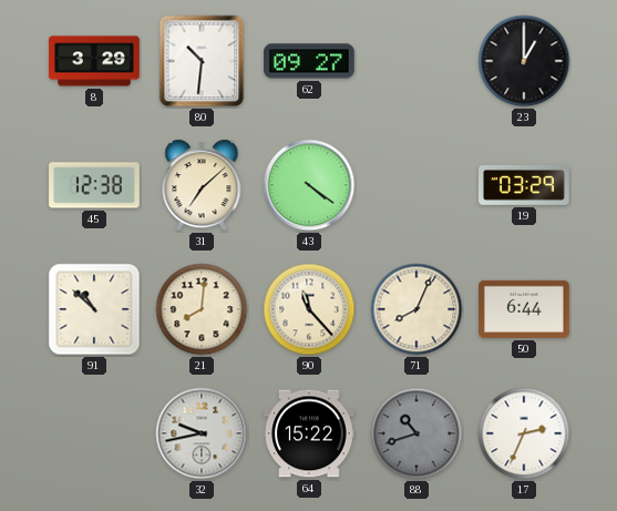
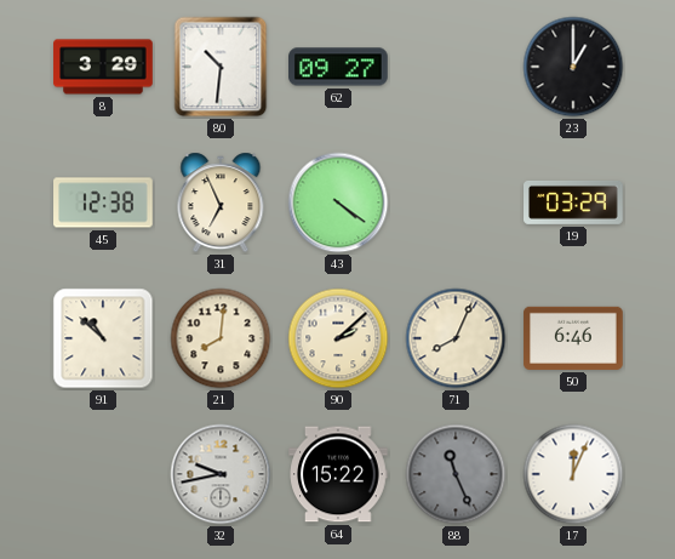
31: 7:08 -> 6:56
90: 11:23 -> 2:08
50: 6:44 -> 6:46
88: 10:42 -> 11:26
17: 2:34 -> 12:04
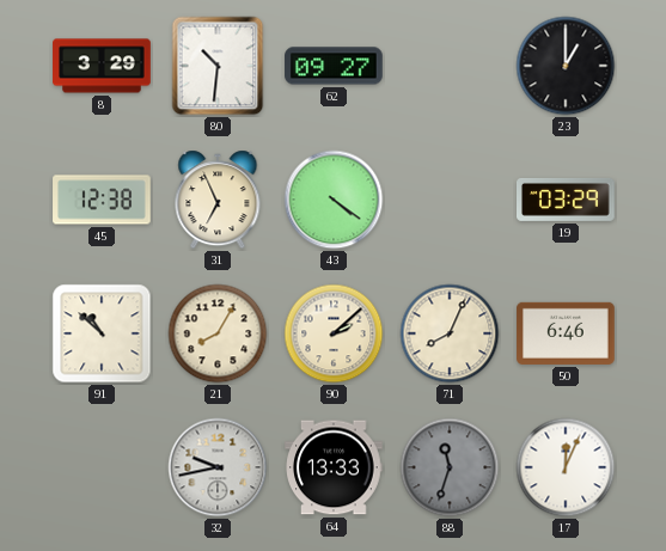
21: 8:01 -> 8:05
64: 15:22 -> 13:33
88: 11:26 -> 11:33
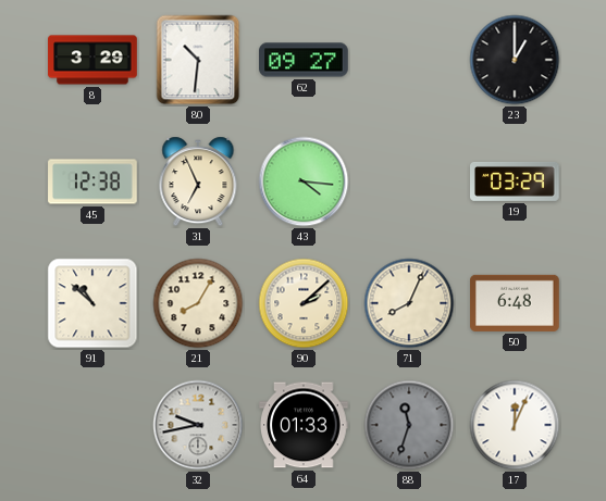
43: 4:21 -> 4:16
50: 6:46 -> 6:48
64: 13:33 -> 01:33
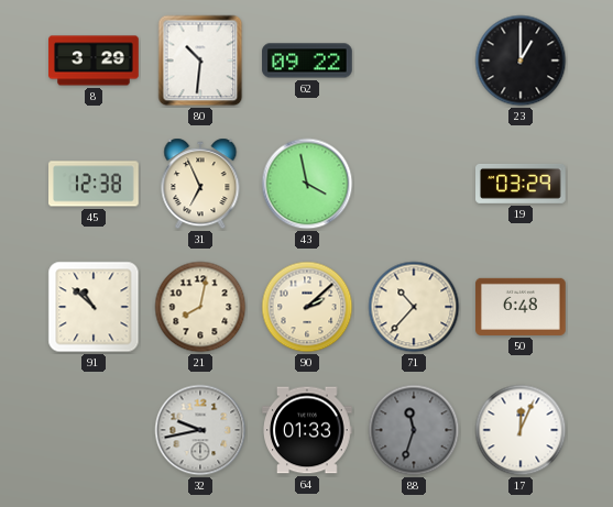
62: 09:27 -> 09:22
43: 4:16 -> 3:58
21: 8:05 -> 8:02
71: 8:04 -> 10:37
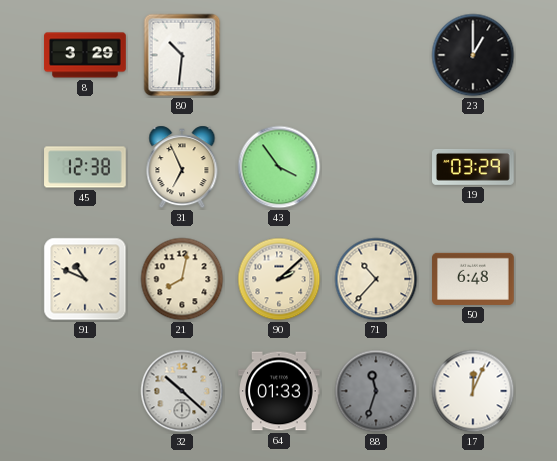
62: 09:22 -> none
43: 3:58 -> 3:54
91: 10:52 -> 10:49
32: 9:43 -> 10:22
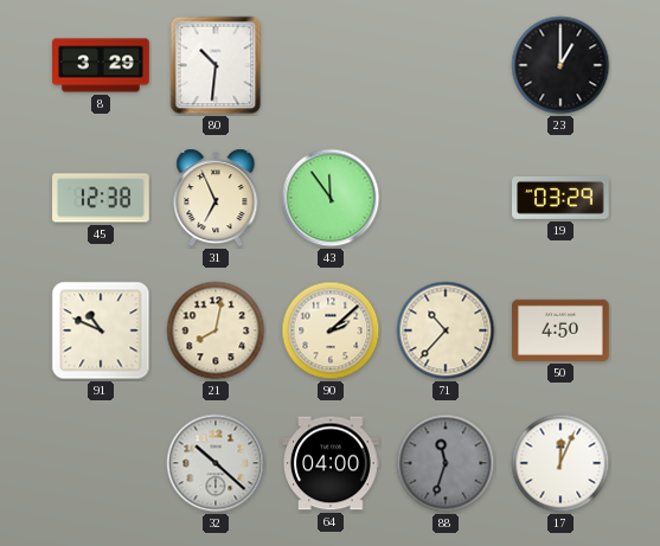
43: 3:54 -> 11:54
50: 6:48 -> 4:50
64: 01:33 -> 04:00
